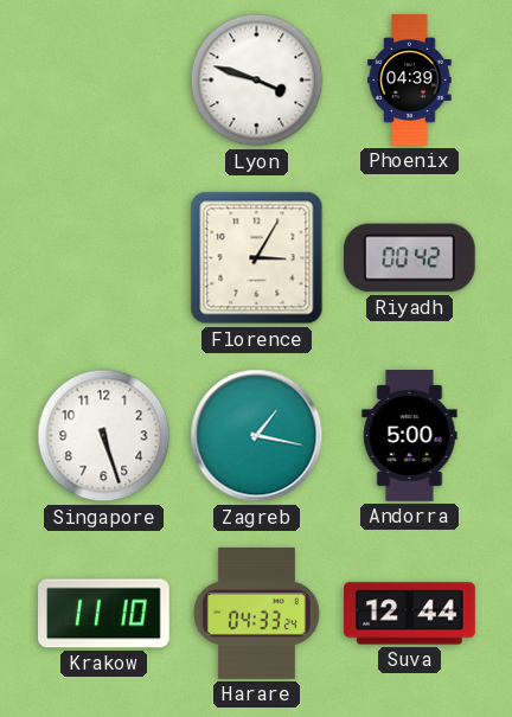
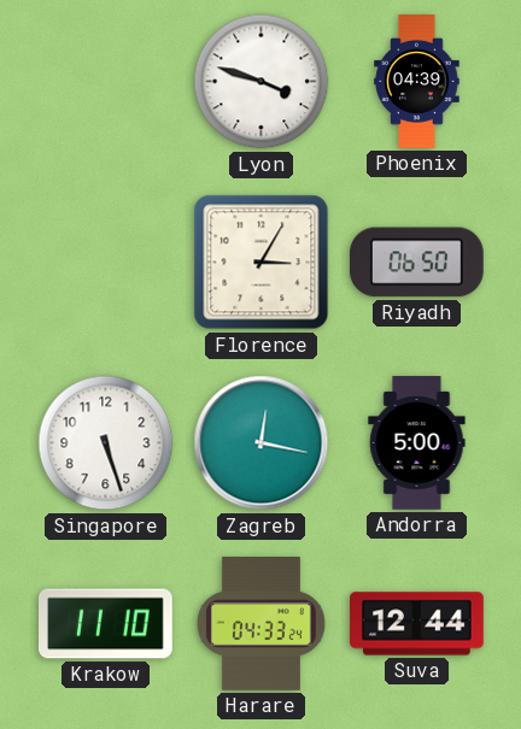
Riyadh: 00:42 -> 06:50
Zagreb: 1:17 -> 12:17
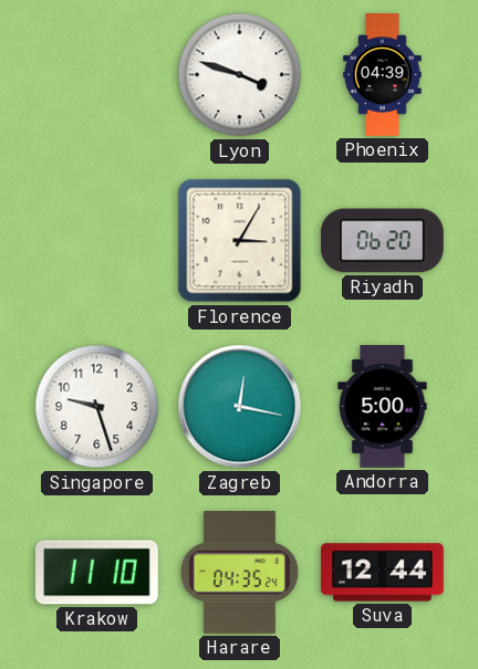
Riyadh: 06:50 -> 06:20
Singapore: 5:27 -> 9:27
Harare: 04:33 -> 04:35
